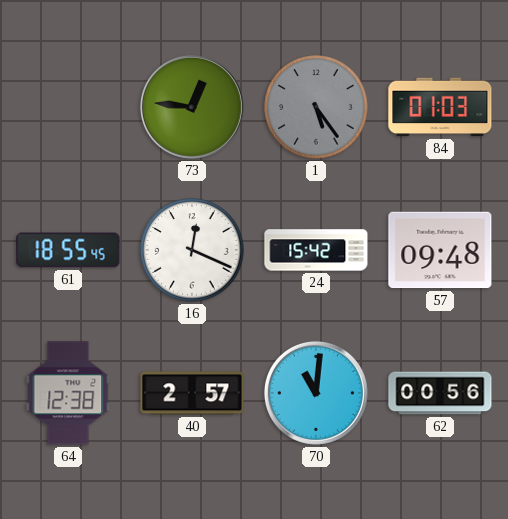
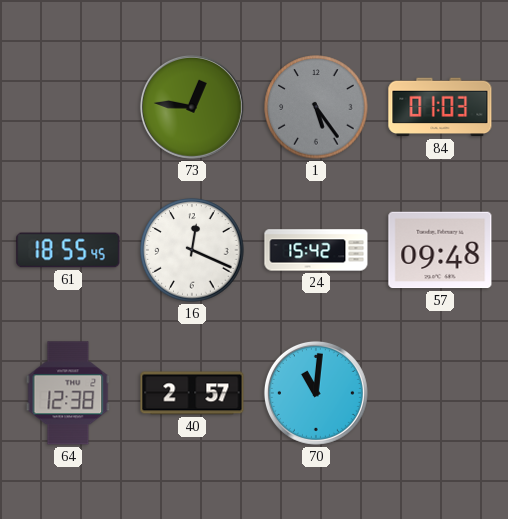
62: 00:56 -> none
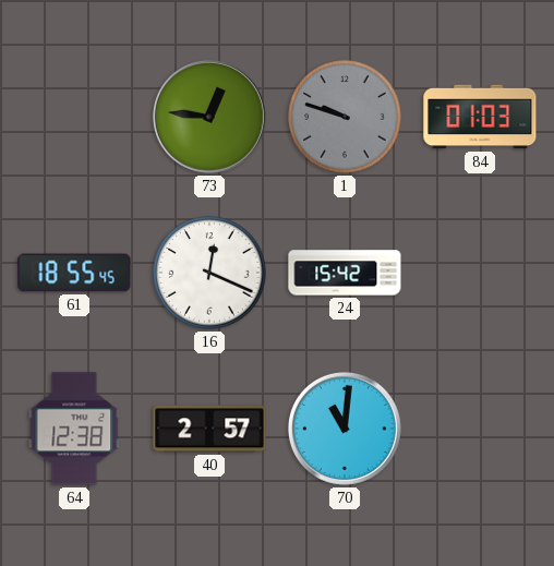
1: 5:24 -> 9:48
57: 09:48 -> none
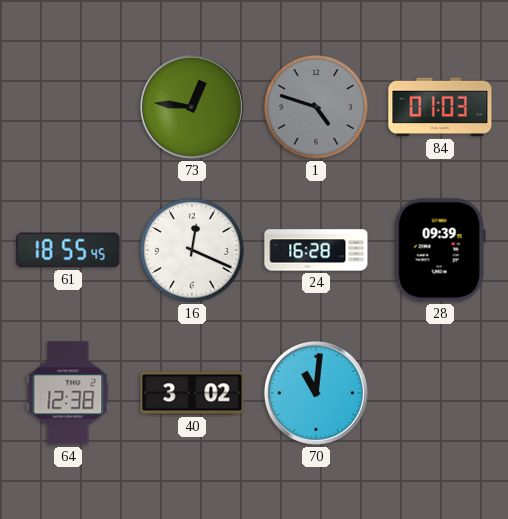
1: 9:48 -> 4:48
24: 15:42 -> 16:28
28: none -> 09:39
40: 2:57 -> 3:02
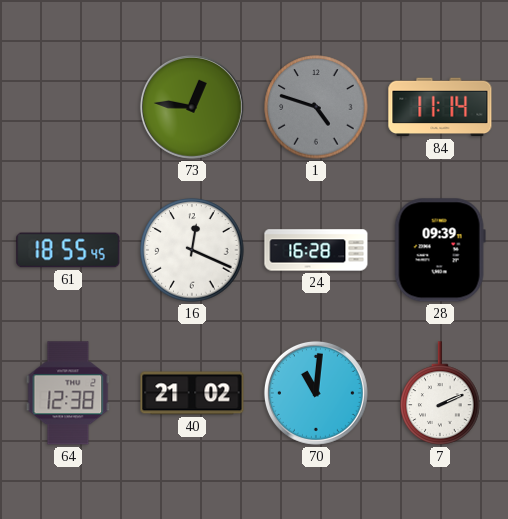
84: 01:03 -> 11:14
40: 3:02 -> 21:02
7: none -> 2:11
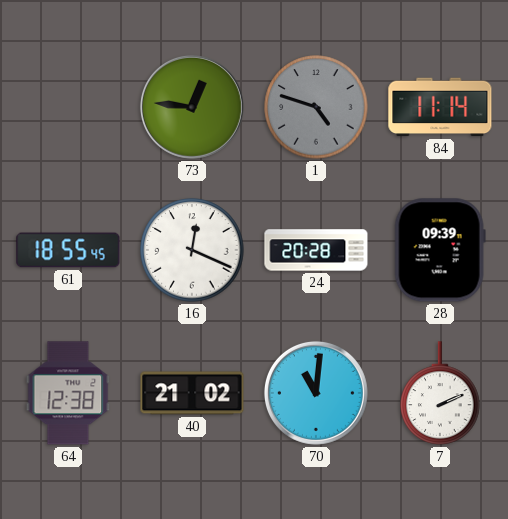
24: 16:28 -> 20:28
